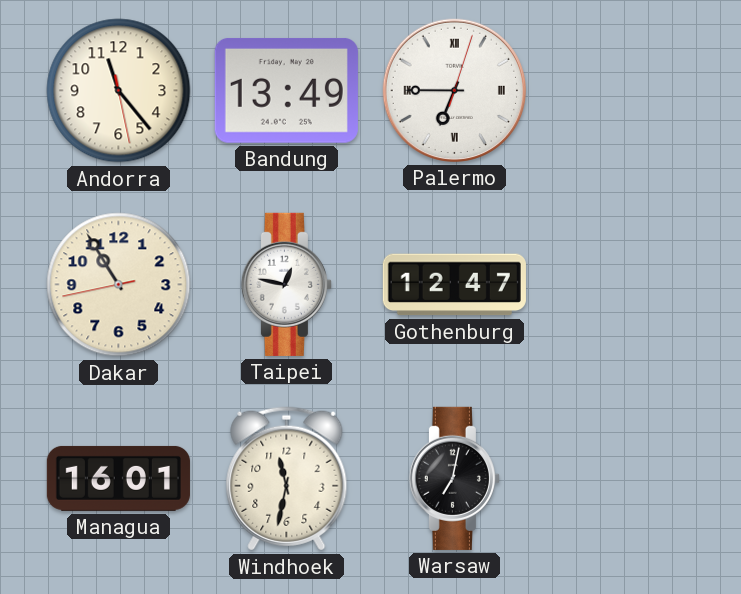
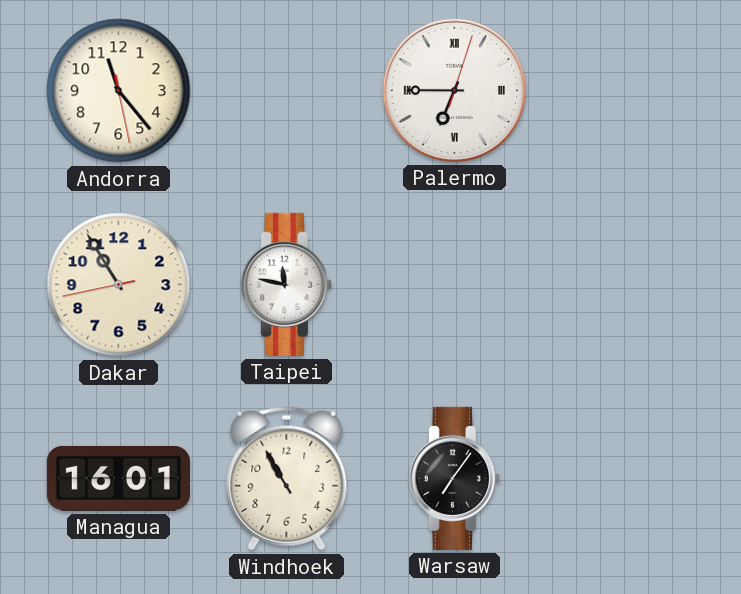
Bandung: 13:49 -> none
Taipei: 12:47 -> 11:47
Gothenburg: 12:47 -> none
Windhoek: 11:32 -> 10:55
Warsaw: 7:02 -> 7:06
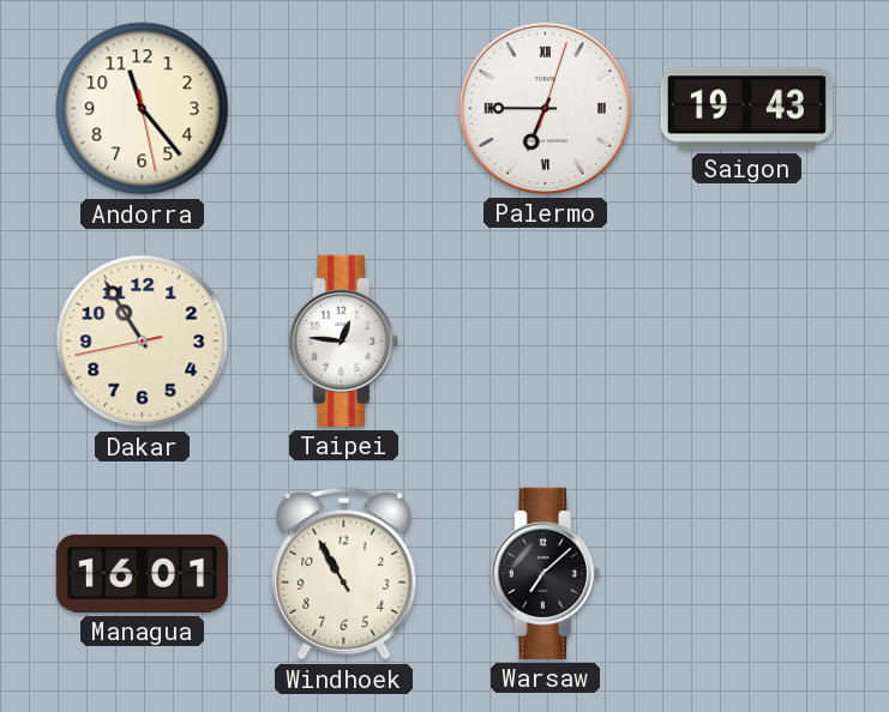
Saigon: none -> 19:43
Taipei: 11:47 -> 12:46
Warsaw: 7:06 -> 7:08
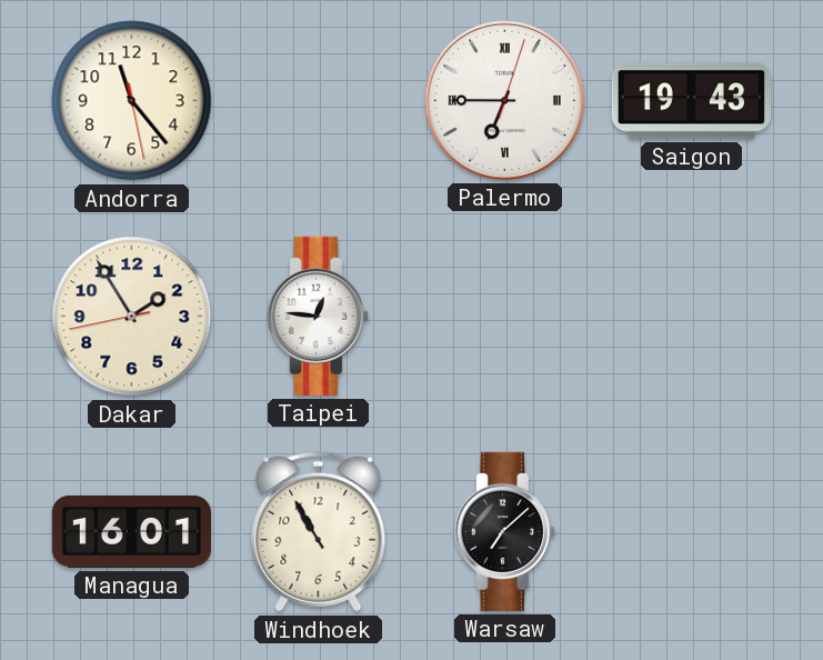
Dakar: 10:54 -> 1:54
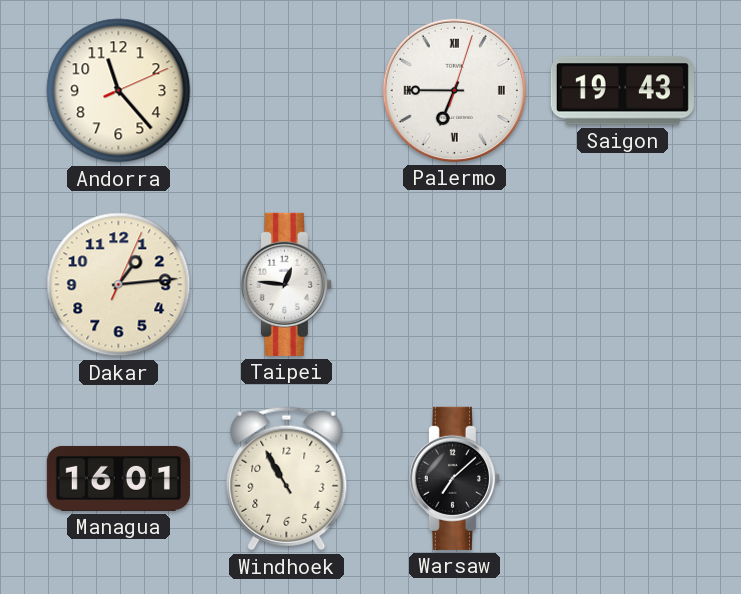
Andorra: 11:23:28 -> 11:23:11
Dakar: 1:54 -> 1:14
